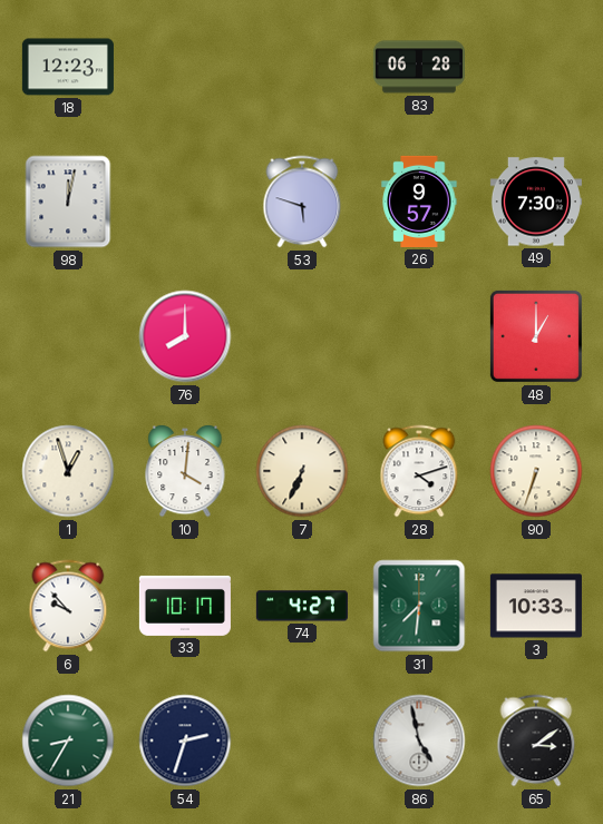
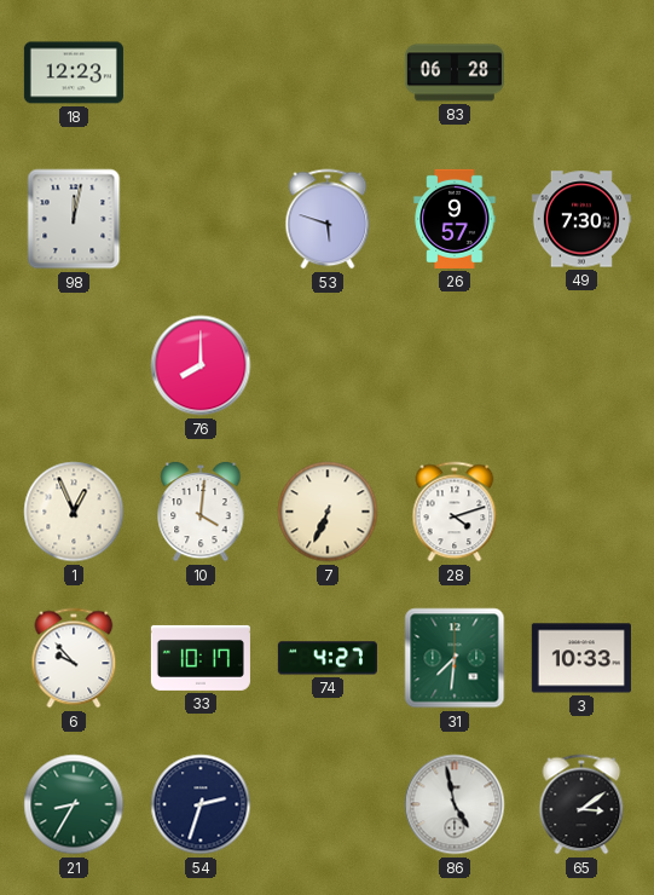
48: 1:00 -> none
1: 12:57 -> 12:56
90: 6:33 -> none
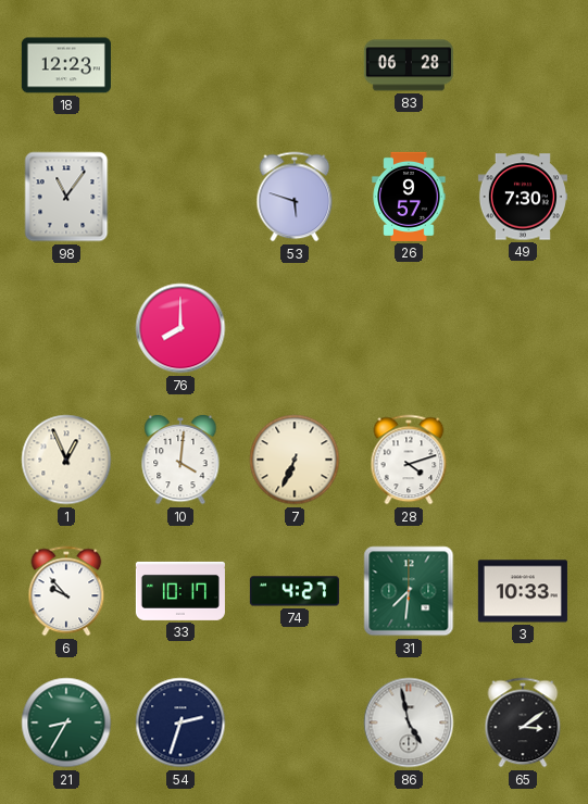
98: 12:02 -> 11:06
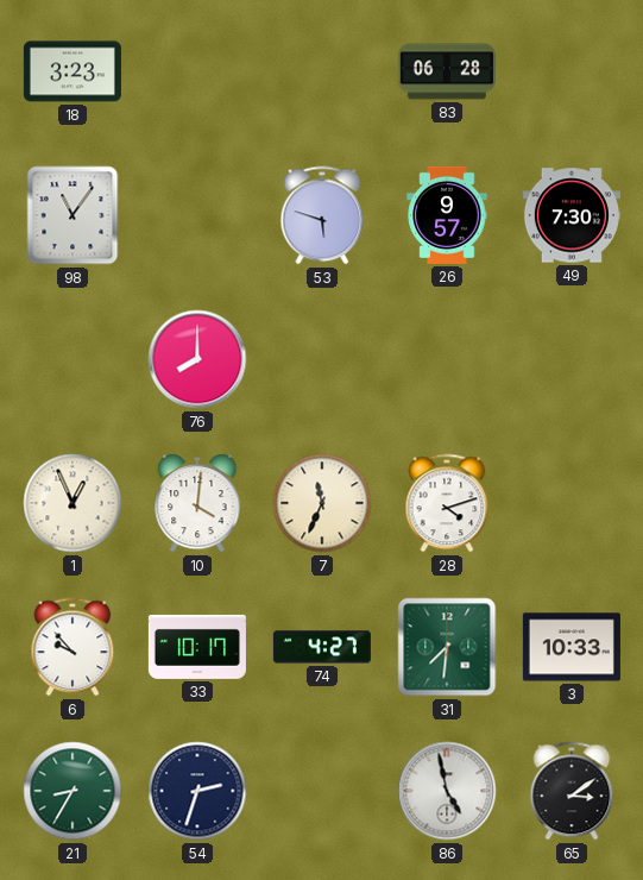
18: 12:23 -> 3:23
7: 6:34 -> 11:34
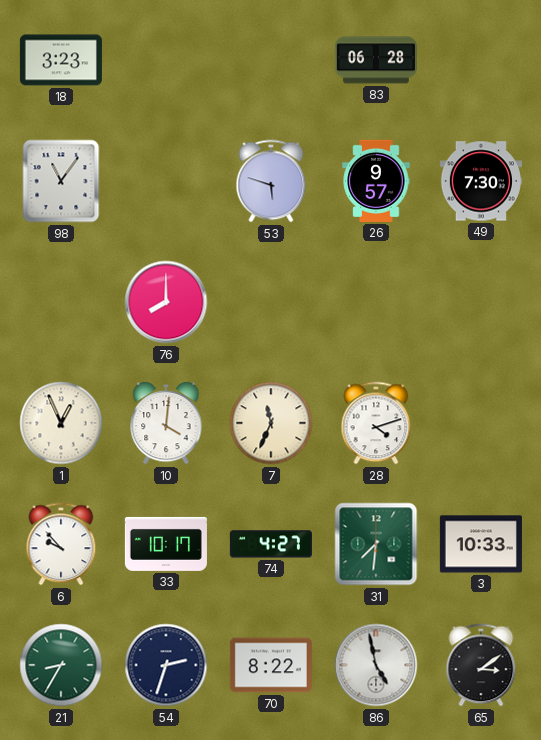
70: none -> 8:22
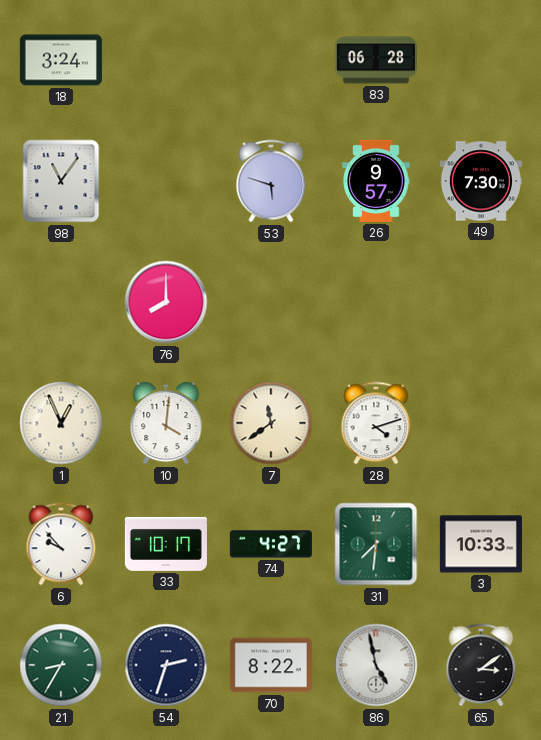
18: 3:23 -> 3:24
7: 11:34 -> 11:39
